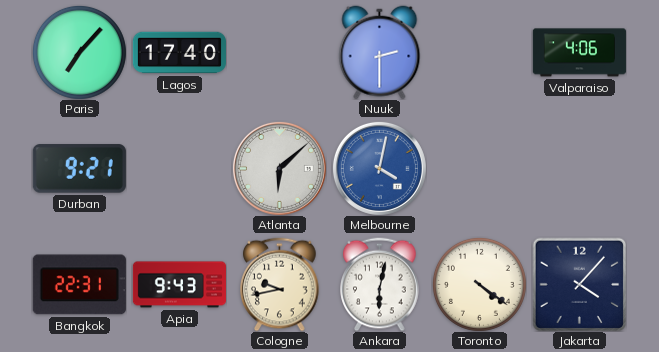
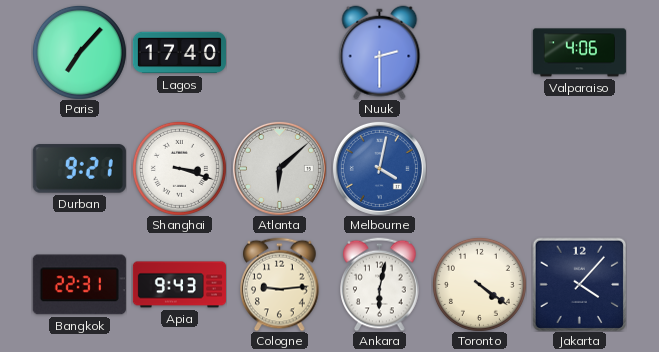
Shanghai: none -> 3:18
Cologne: 9:43 -> 9:14
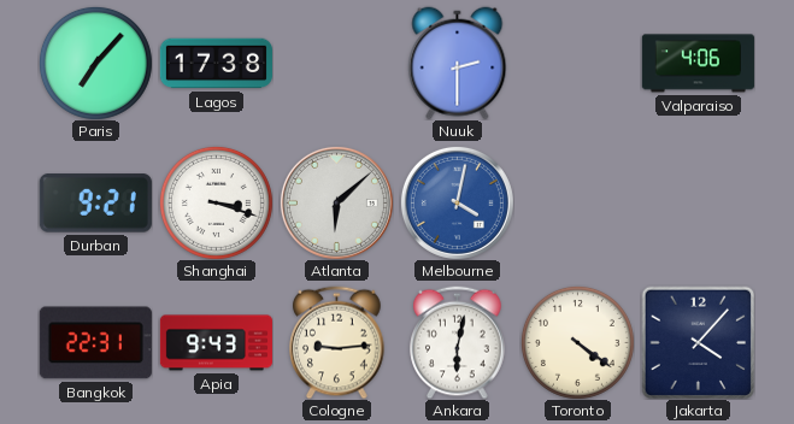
Lagos: 17:40 -> 17:38
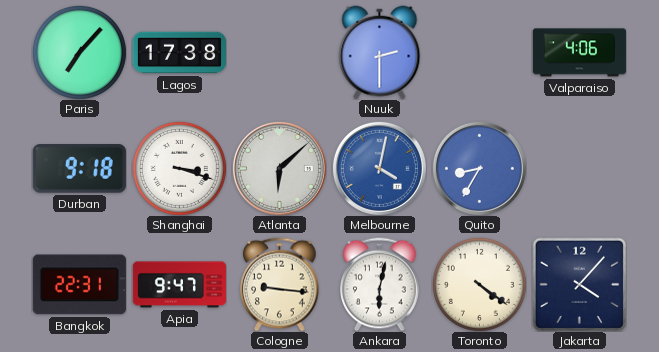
Durban: 9:21 -> 9:18
Quito: none -> 8:35
Apia: 9:43 -> 9:47
Cologne: 9:14 -> 9:16
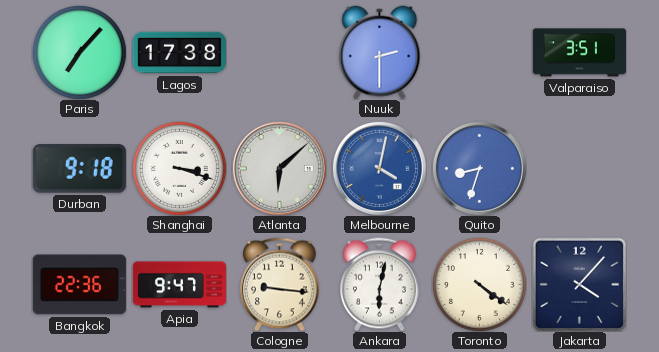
Valparaiso: 4:06 -> 3:51
Quito: 8:35 -> 8:33
Bangkok: 22:31 -> 22:36
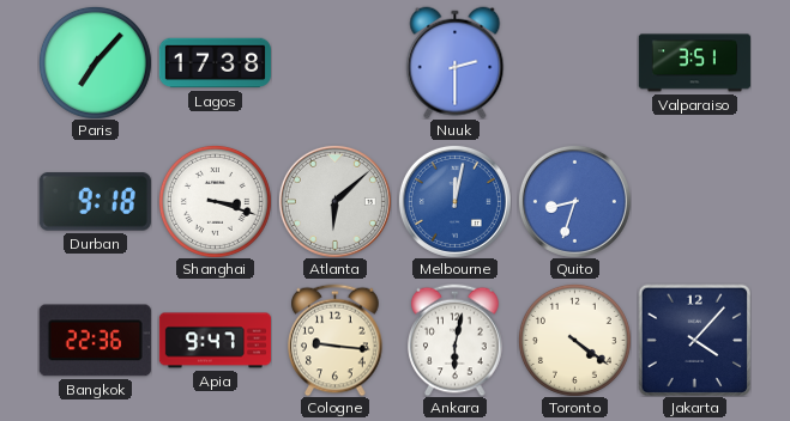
Melbourne: 4:02 -> 12:02
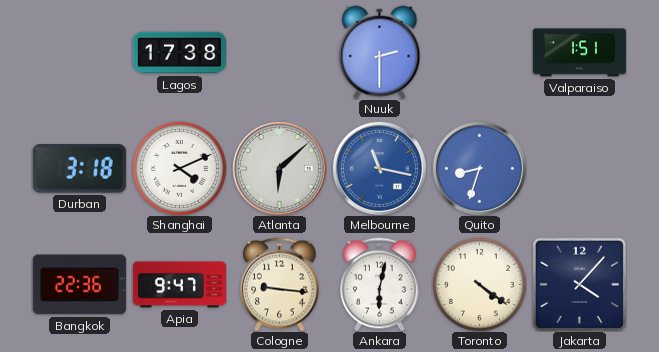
Paris: 7:07 -> none
Valparaiso: 3:51 -> 1:51
Durban: 9:18 -> 3:18
Shanghai: 3:18 -> 4:11
Melbourne: 12:02 -> 11:17
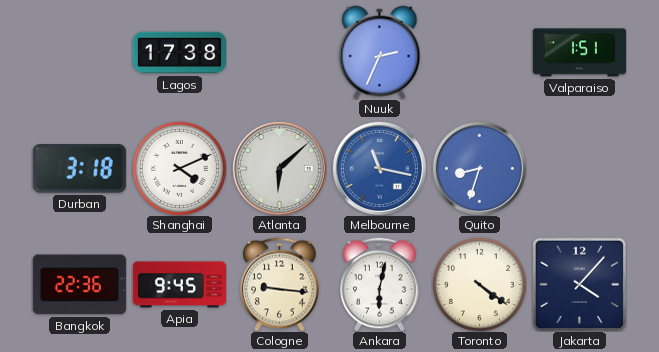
Nuuk: 2:30 -> 2:34
Apia: 9:47 -> 9:45
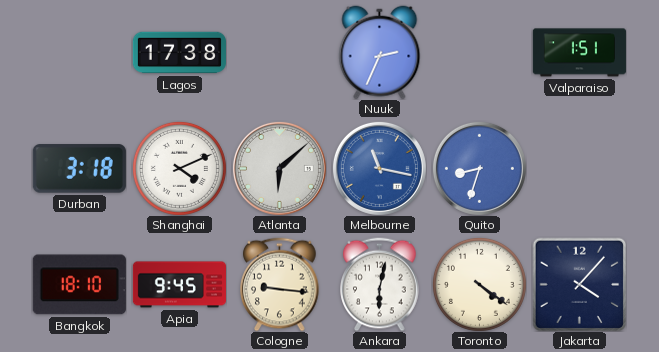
Bangkok: 22:36 -> 18:10
